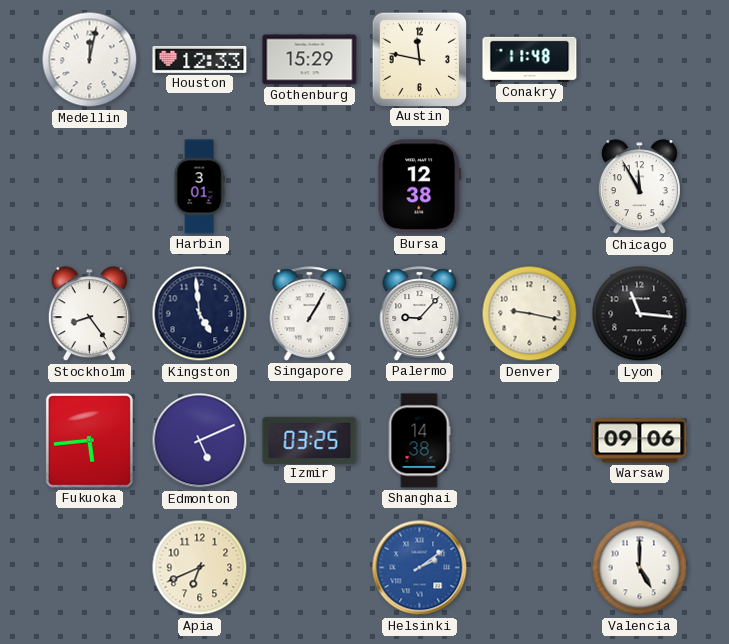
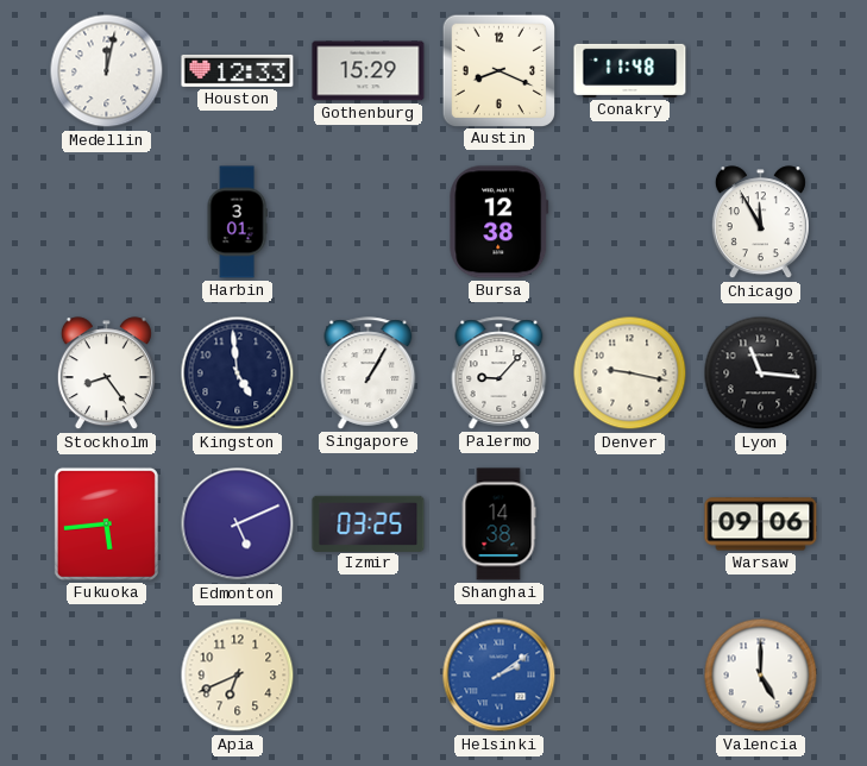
Austin: 11:47 -> 8:19
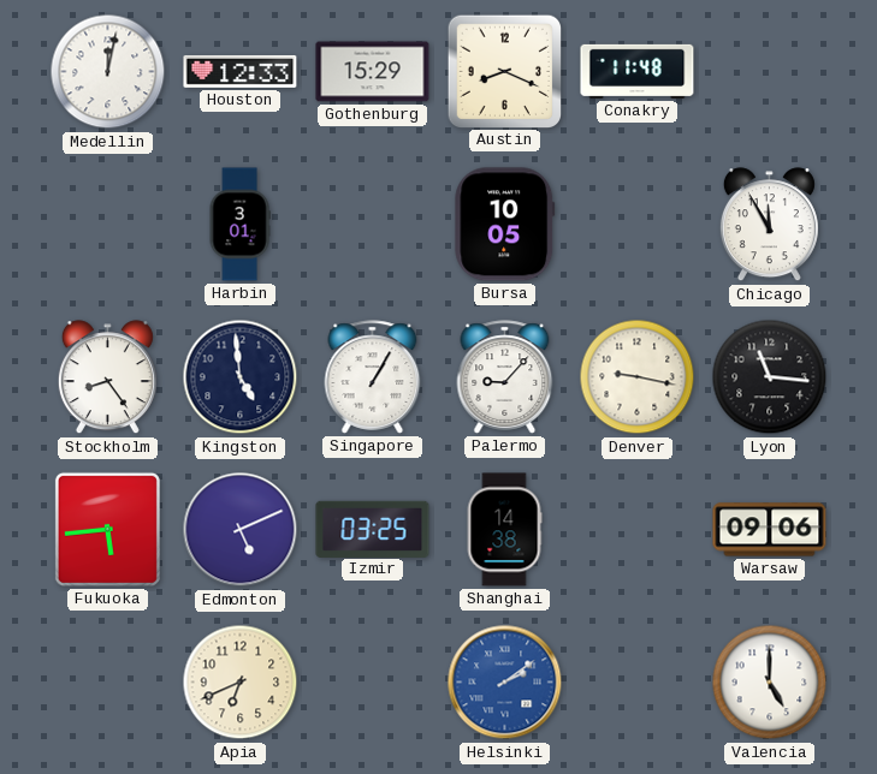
Bursa: 12:38 -> 10:05
